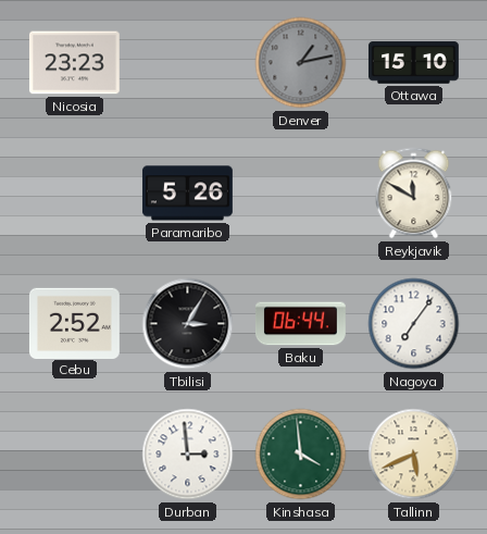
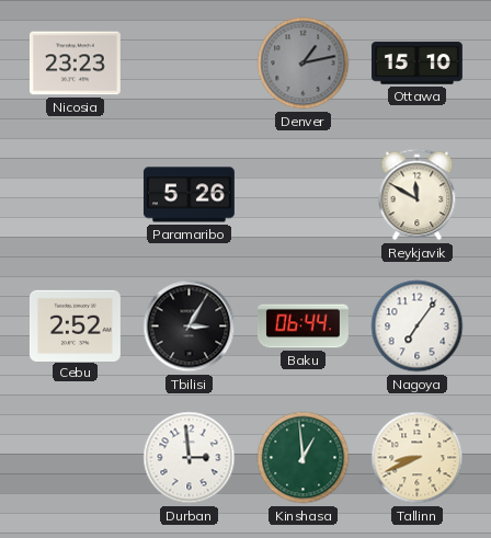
Kinshasa: 3:59 -> 12:59
Tallinn: 5:41 -> 8:41
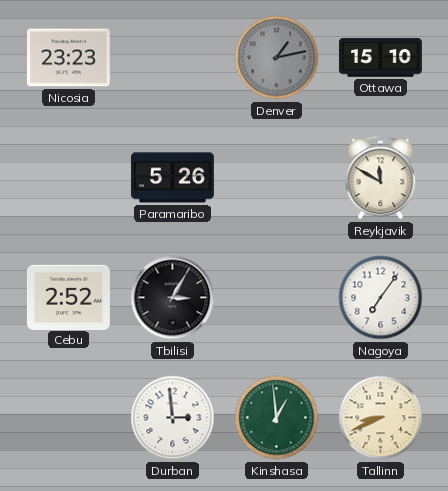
Baku: 06:44 -> none
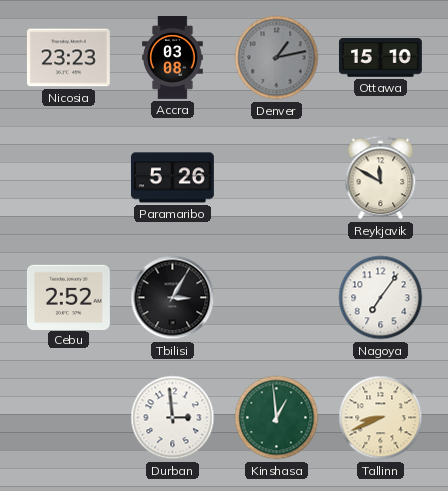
Accra: none -> 03:08
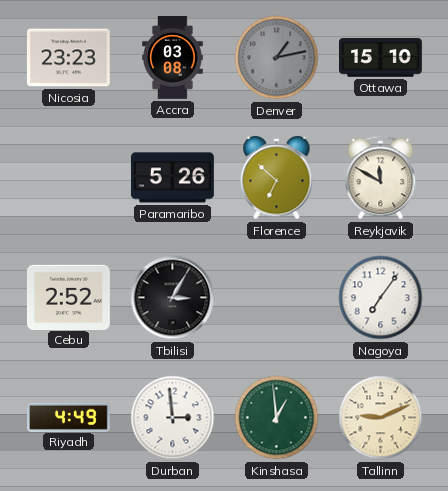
Florence: none -> 6:52
Riyadh: none -> 4:49
Tallinn: 8:41 -> 9:11
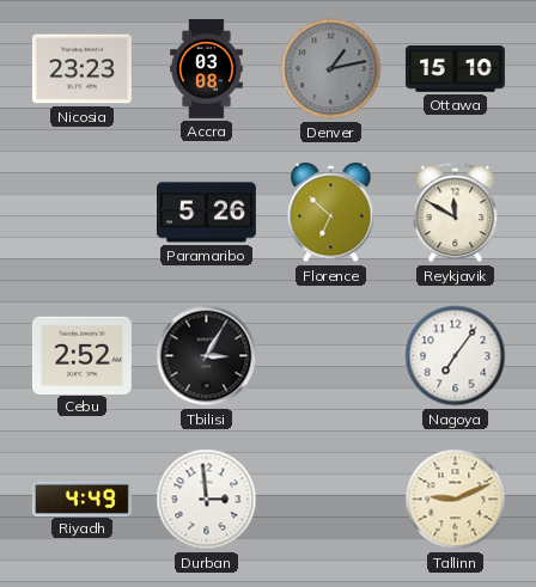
Kinshasa: 12:59 -> none
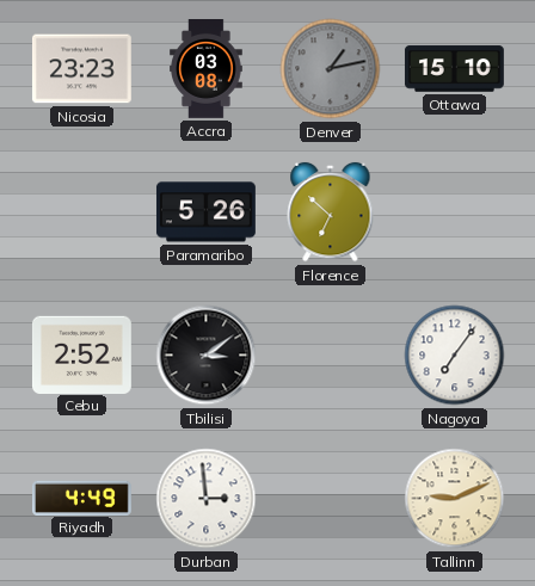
Reykjavik: 11:50 -> none
Tbilisi: 3:05 -> 3:09
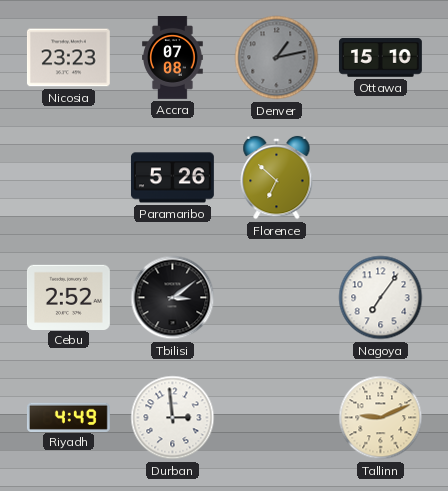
Accra: 03:08 -> 07:08
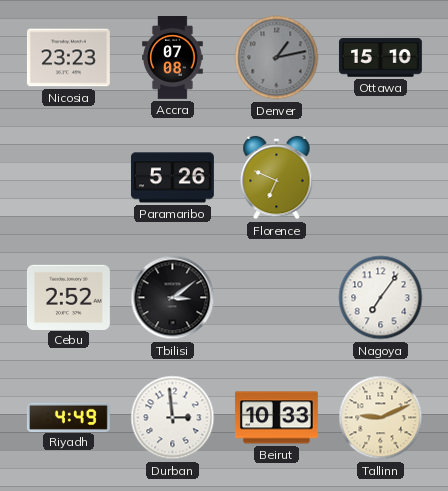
Florence: 6:52 -> 6:49
Beirut: none -> 10:33
